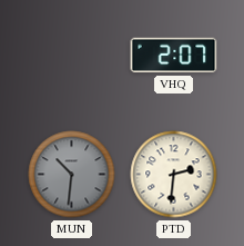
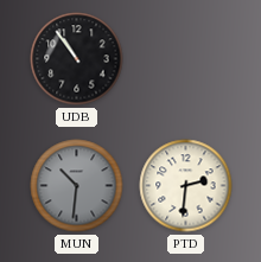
UDB: none -> 10:54
VHQ: 2:07 -> none
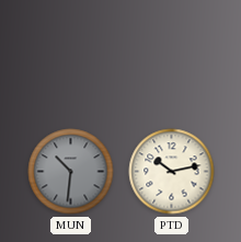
UDB: 10:54 -> none
PTD: 2:31 -> 10:13
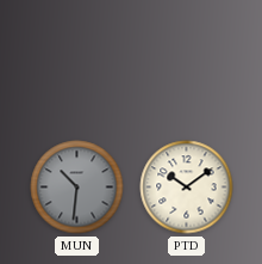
PTD: 10:13 -> 10:09
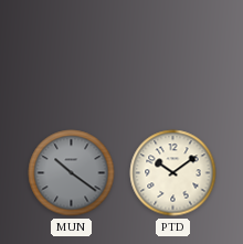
MUN: 10:31 -> 10:21
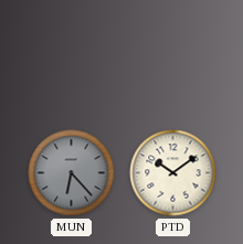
MUN: 10:21 -> 6:23
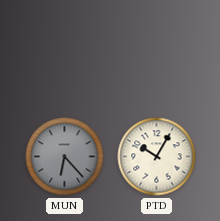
PTD: 10:09 -> 10:05
